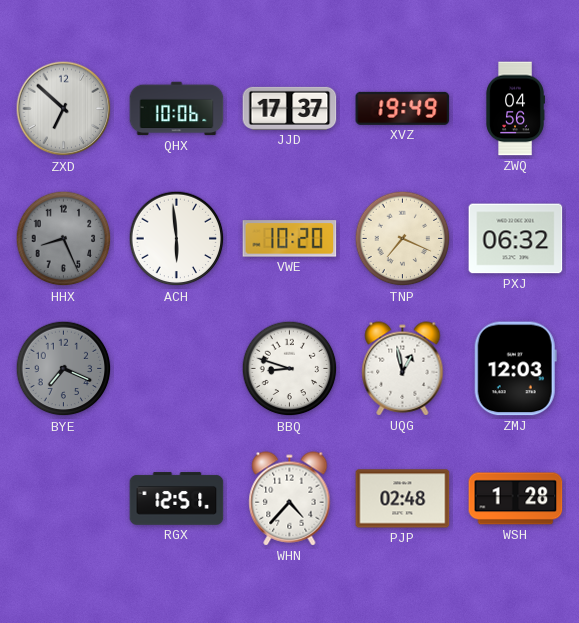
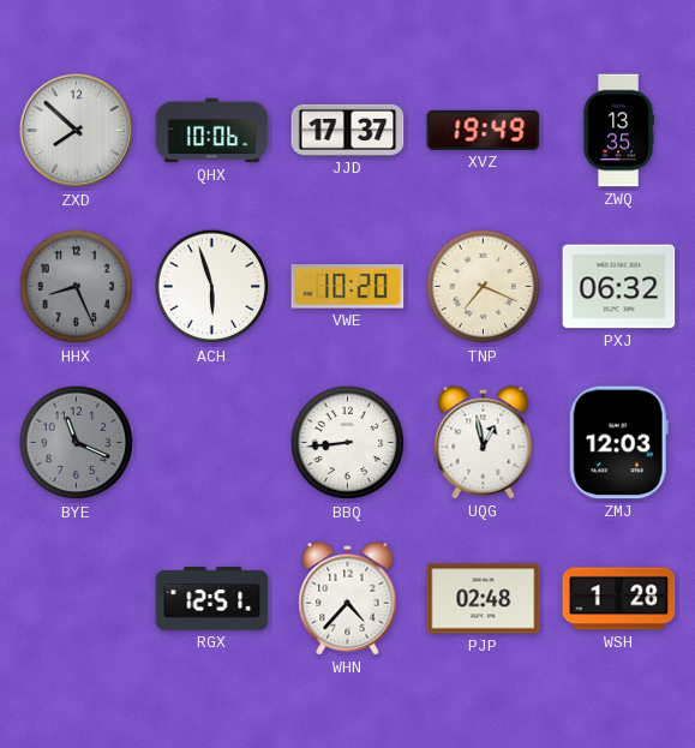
ZXD: 6:52 -> 7:52
ZWQ: 04:56 -> 13:35
ACH: 5:59 -> 5:57
BYE: 7:19 -> 11:19
BBQ: 8:48 -> 8:44
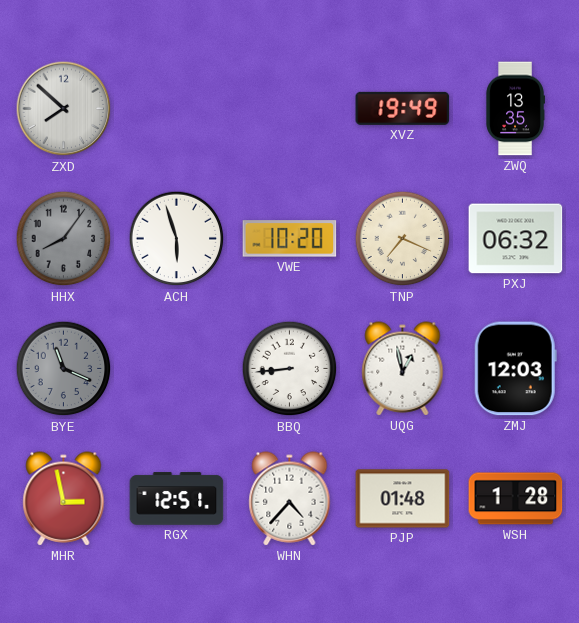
QHX: 10:06 -> none
JJD: 17:37 -> none
HHX: 8:26 -> 8:06
MHR: none -> 2:58
PJP: 02:48 -> 01:48
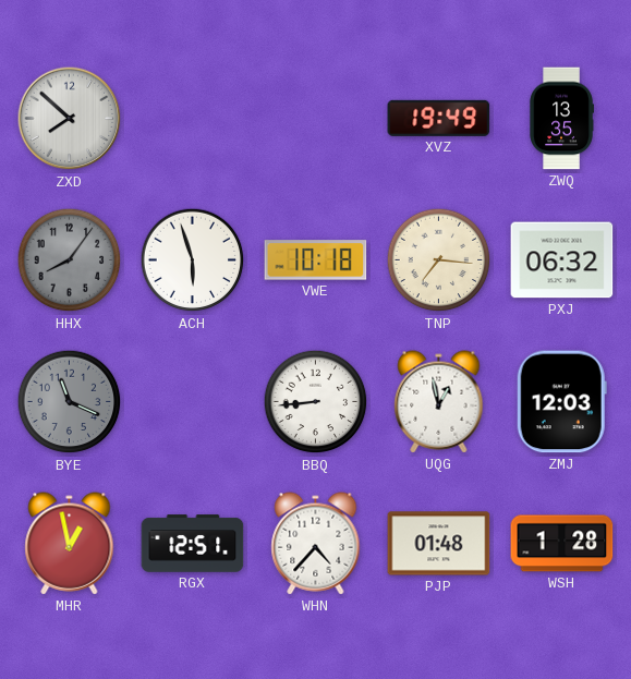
VWE: 10:20 -> 10:18
TNP: 7:19 -> 7:16
MHR: 2:58 -> 12:58
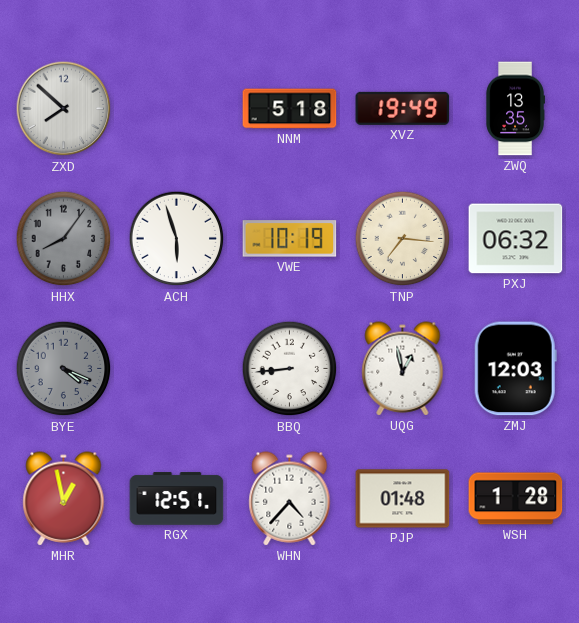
NNM: none -> 5:18
VWE: 10:18 -> 10:19
BYE: 11:19 -> 4:19
